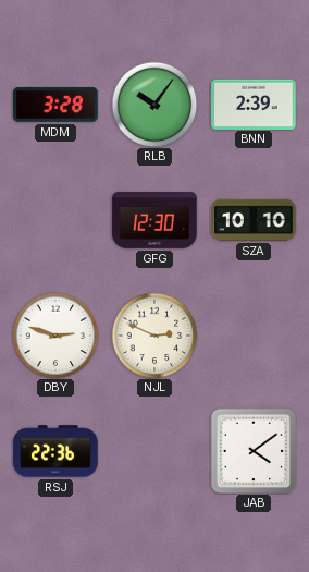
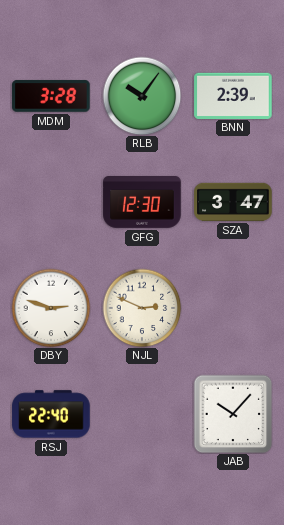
SZA: 10:10 -> 3:47
RSJ: 22:36 -> 22:40
JAB: 4:09 -> 10:07
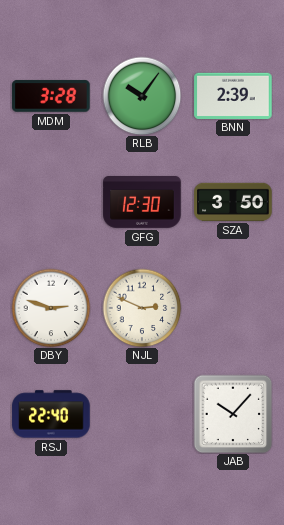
SZA: 3:47 -> 3:50
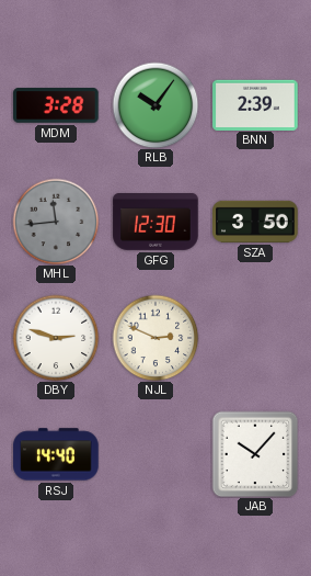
MHL: none -> 11:44
RSJ: 22:40 -> 14:40
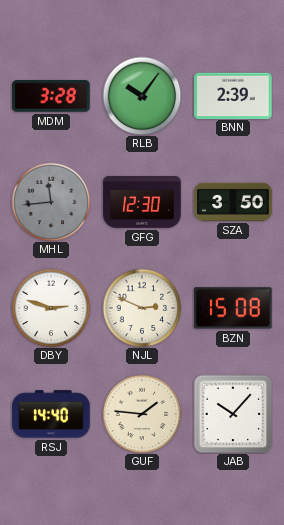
BZN: none -> 15:08
GUF: none -> 1:46
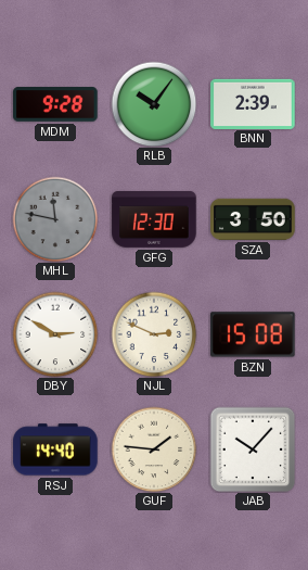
MDM: 3:28 -> 9:28
MHL: 11:44 -> 11:47
DBY: 2:48 -> 2:50
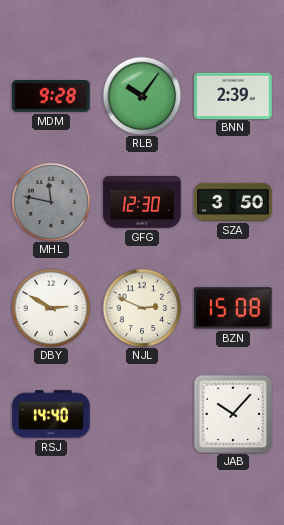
GUF: 1:46 -> none
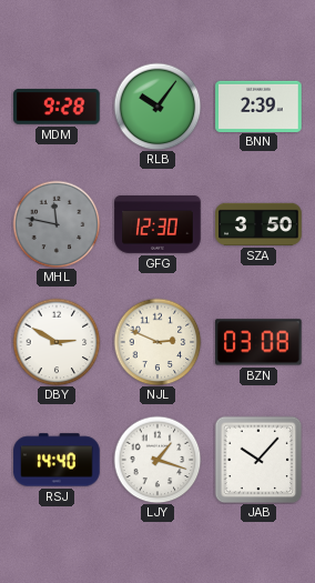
BZN: 15:08 -> 03:08
LJY: none -> 1:18
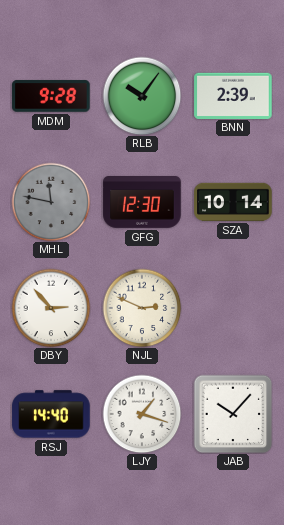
SZA: 3:50 -> 10:14
DBY: 2:50 -> 2:53
BZN: 03:08 -> none
